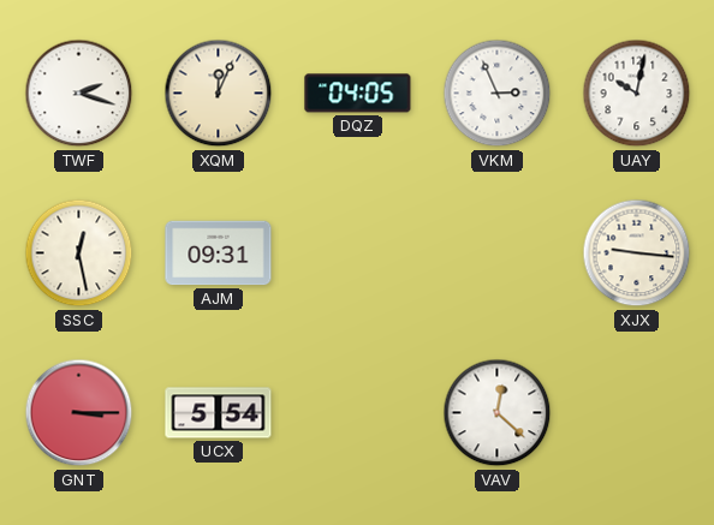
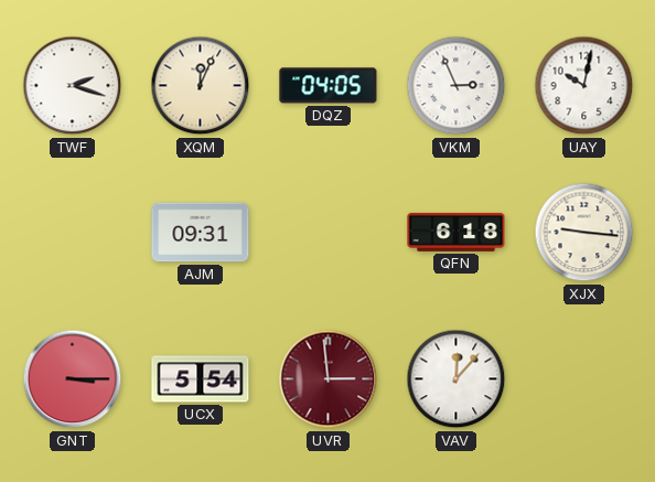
SSC: 12:28 -> none
QFN: none -> 6:18
UVR: none -> 2:59
VAV: 12:22 -> 12:07
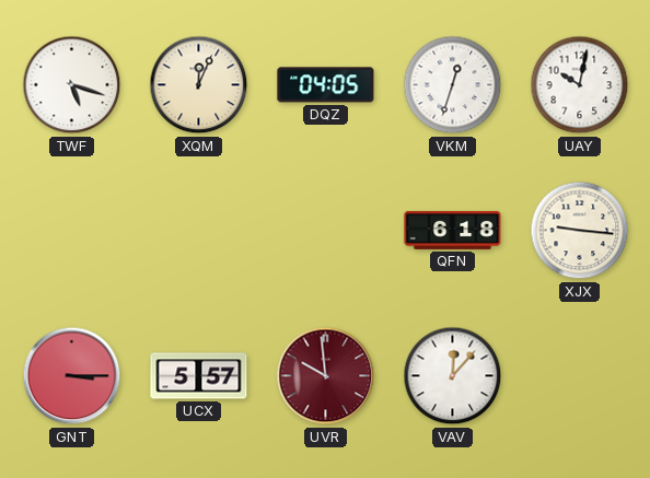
TWF: 2:18 -> 5:18
VKM: 2:56 -> 12:33
AJM: 09:31 -> none
UCX: 5:54 -> 5:57
UVR: 2:59 -> 9:59
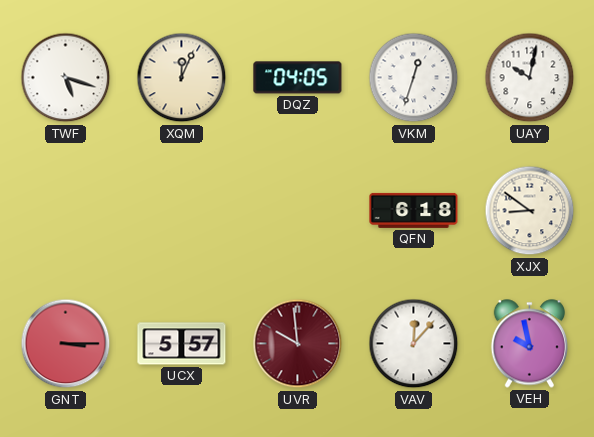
XJX: 9:16 -> 8:51
VEH: none -> 9:58
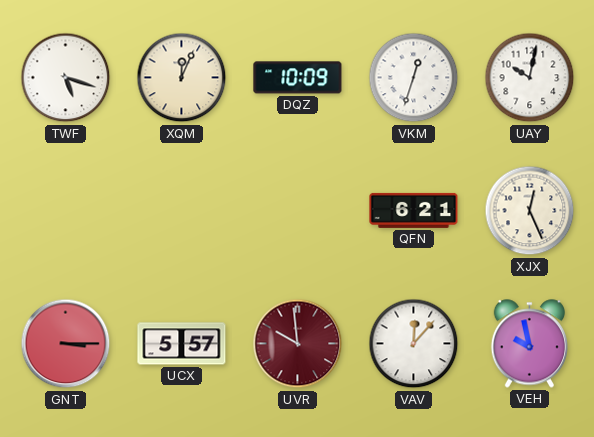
DQZ: 04:05 -> 10:09
QFN: 6:18 -> 6:21
XJX: 8:51 -> 12:26
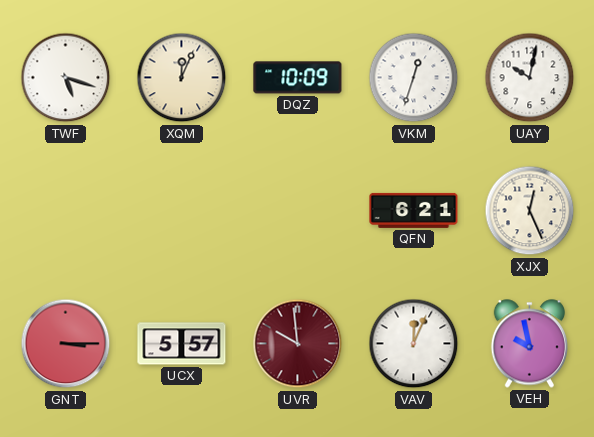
VAV: 12:07 -> 12:04
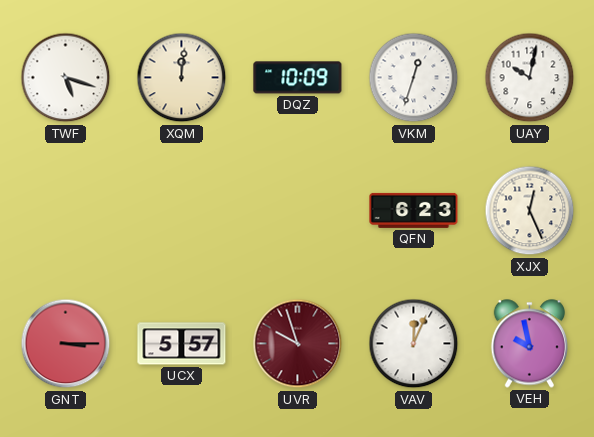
XQM: 12:04 -> 12:01
QFN: 6:21 -> 6:23
UVR: 9:59 -> 9:57
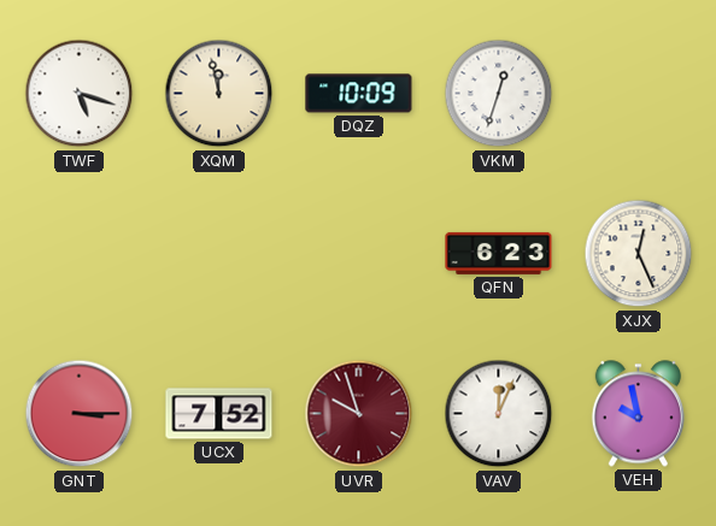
XQM: 12:01 -> 11:58
UAY: 10:02 -> none
UCX: 5:57 -> 7:52
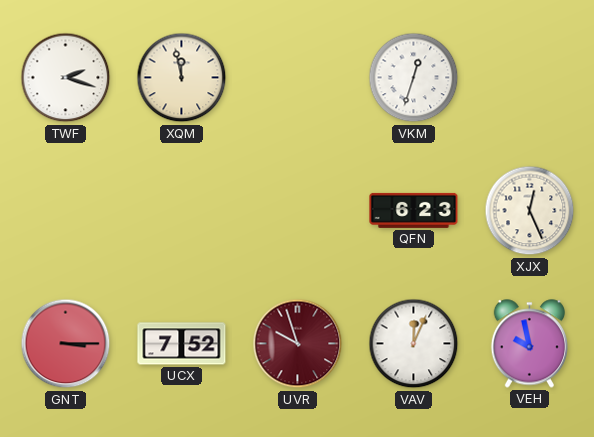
TWF: 5:18 -> 2:18
DQZ: 10:09 -> none
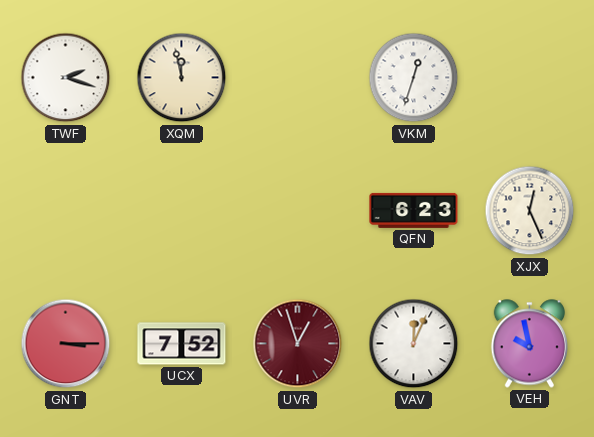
UVR: 9:57 -> 12:57
